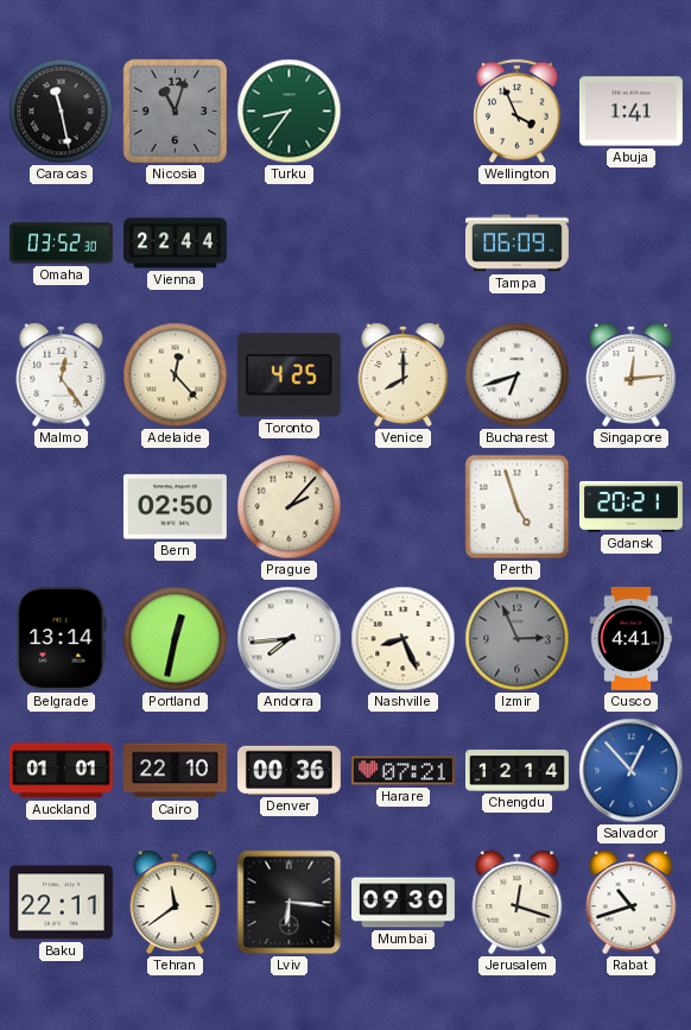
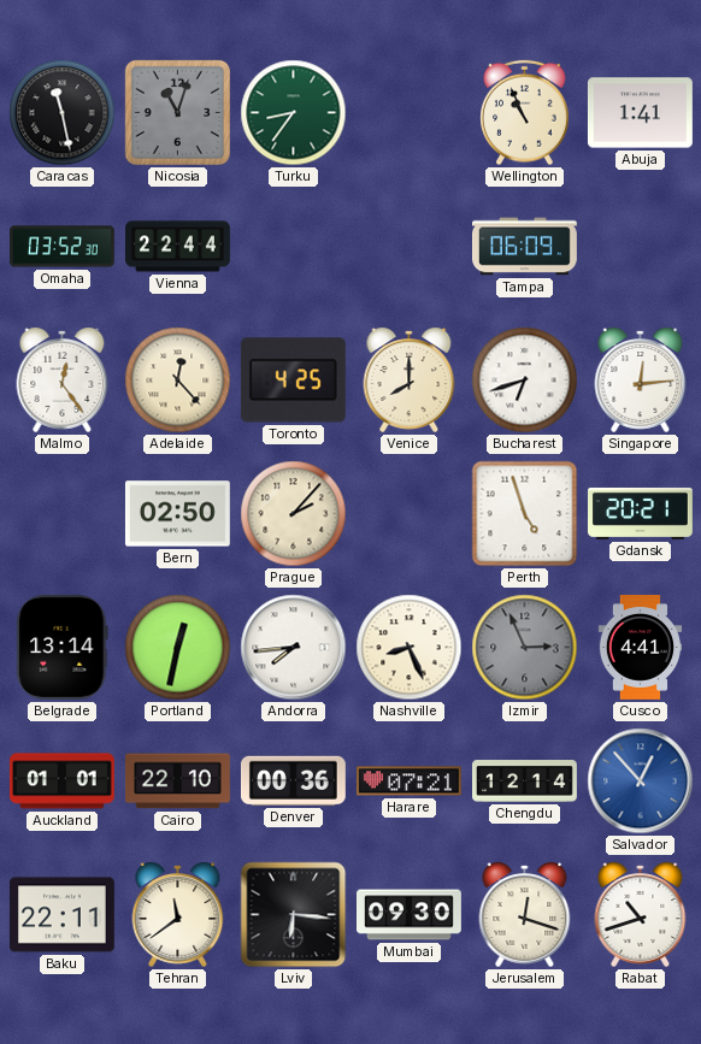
Wellington: 3:56 -> 10:56
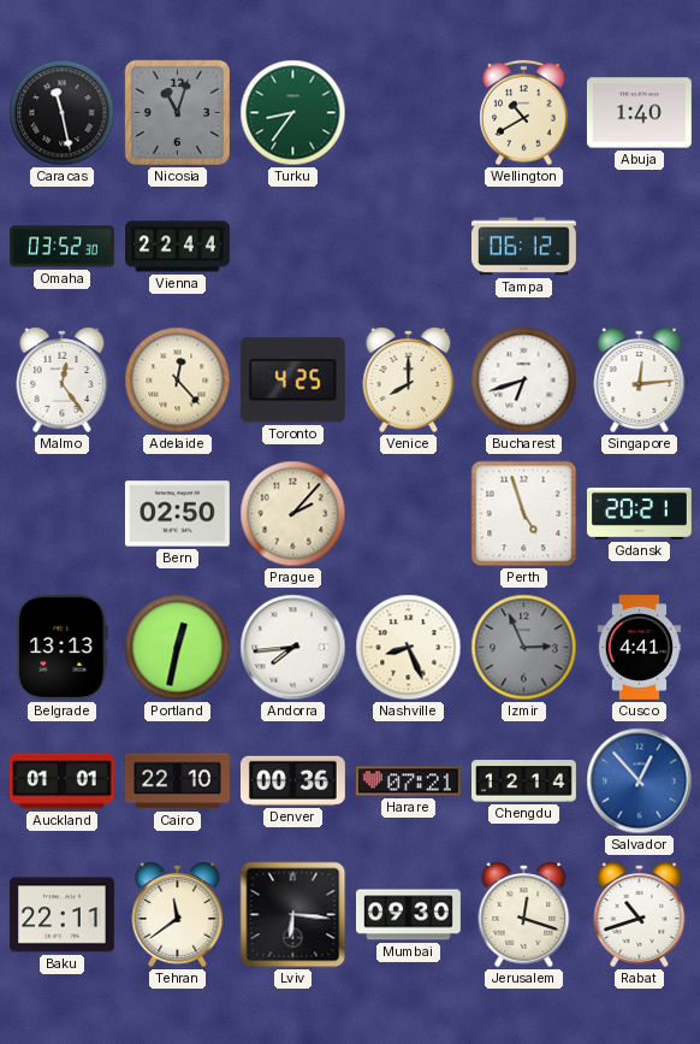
Wellington: 10:56 -> 10:40
Abuja: 1:41 -> 1:40
Tampa: 06:09 -> 06:12
Belgrade: 13:14 -> 13:13
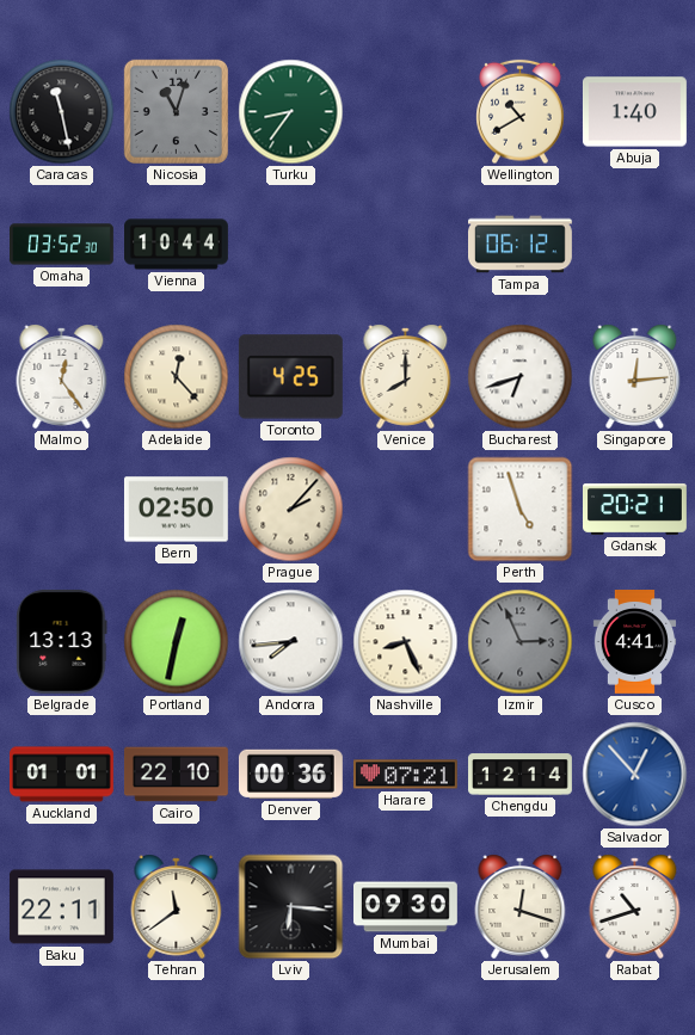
Vienna: 22:44 -> 10:44
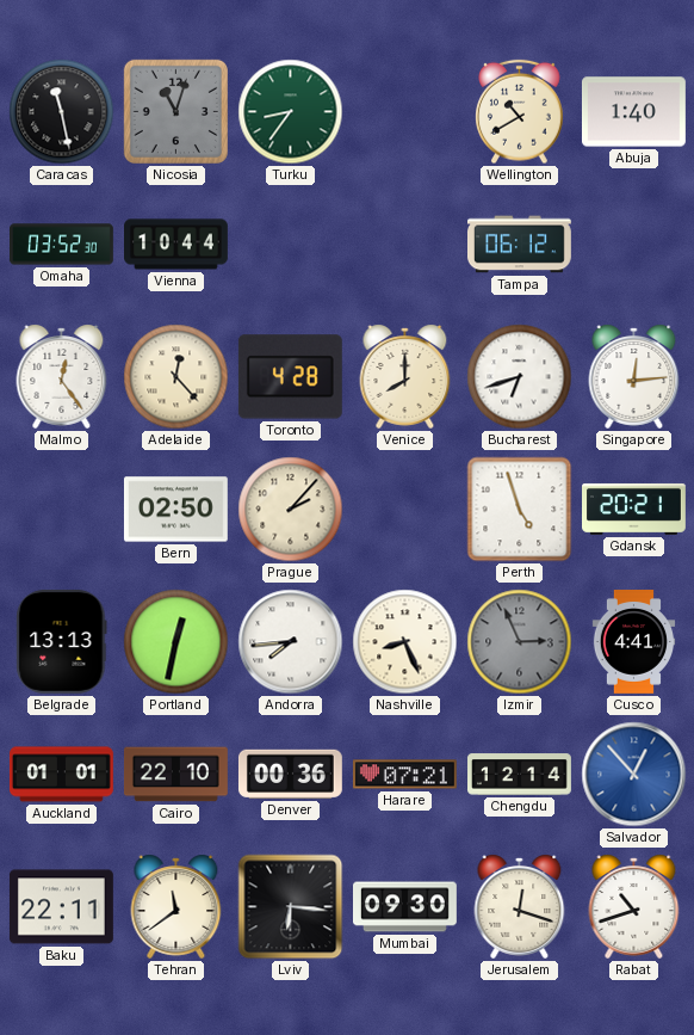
Toronto: 4:25 -> 4:28
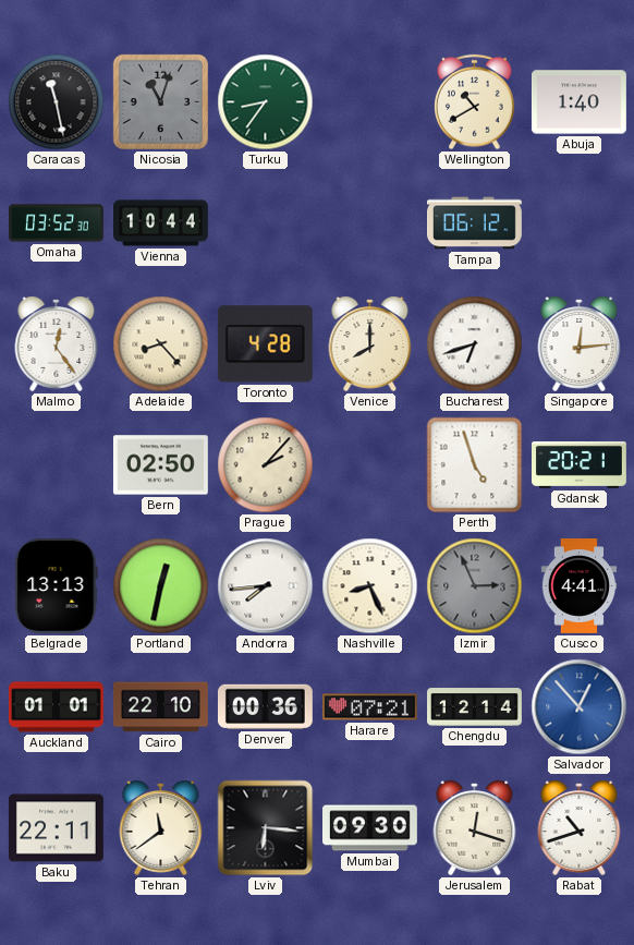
Adelaide: 12:23 -> 8:23
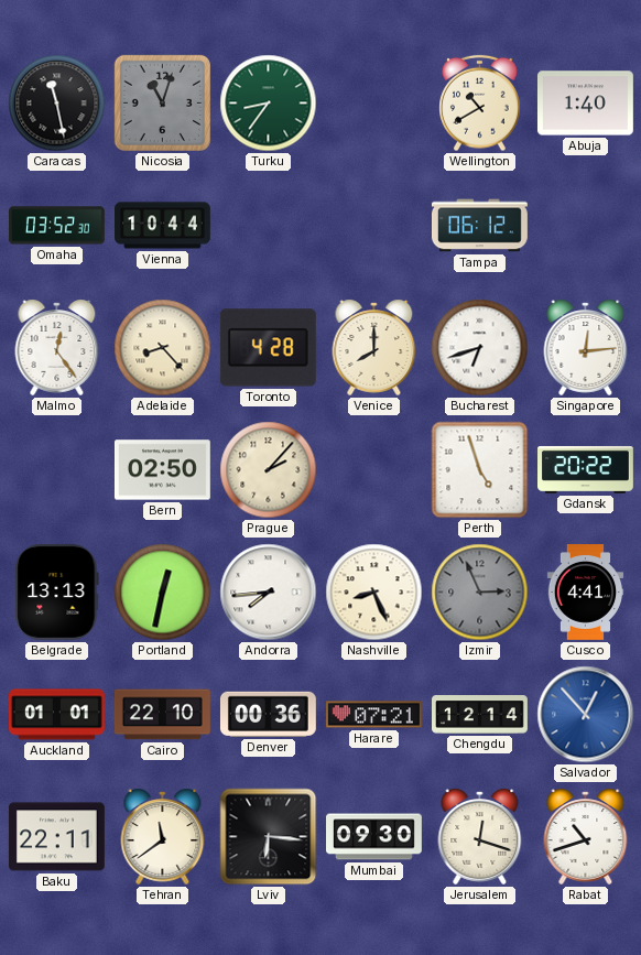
Gdansk: 20:21 -> 20:22
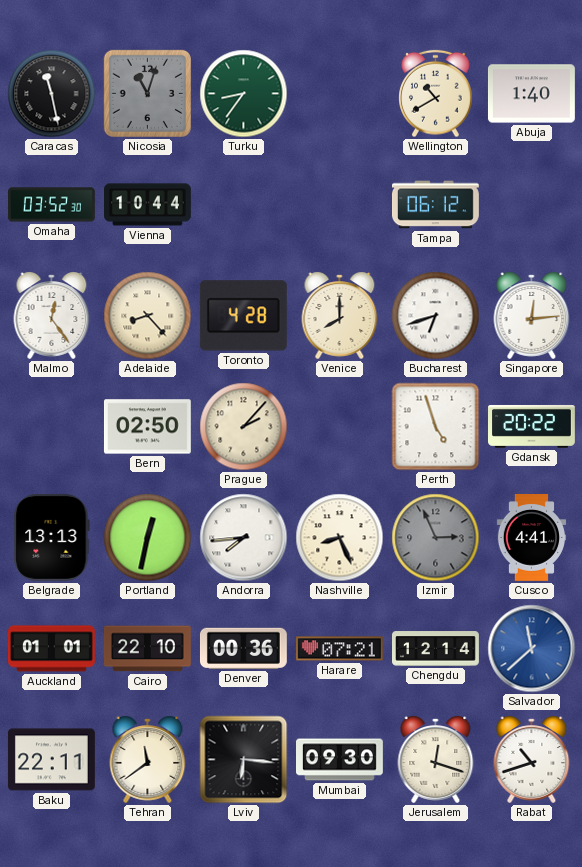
Salvador: 12:53 -> 11:38
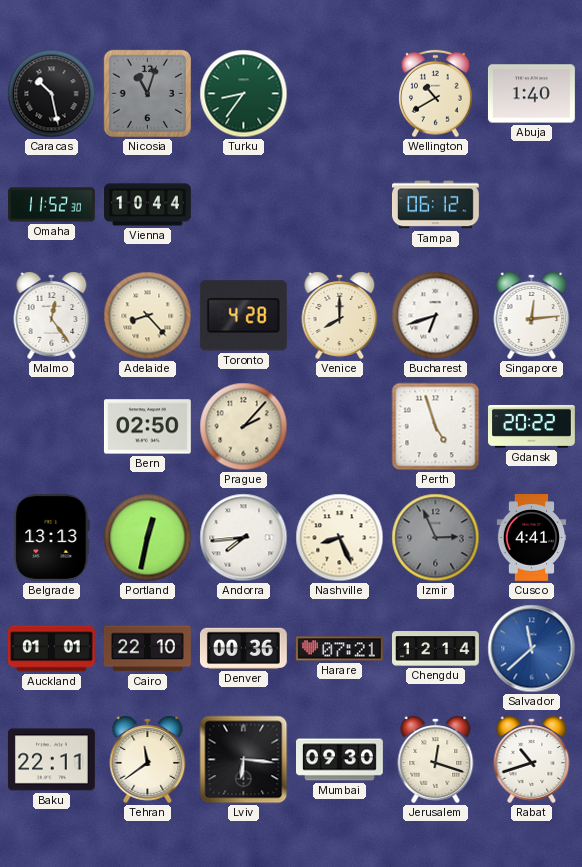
Caracas: 11:28 -> 10:28
Omaha: 03:52 -> 11:52
